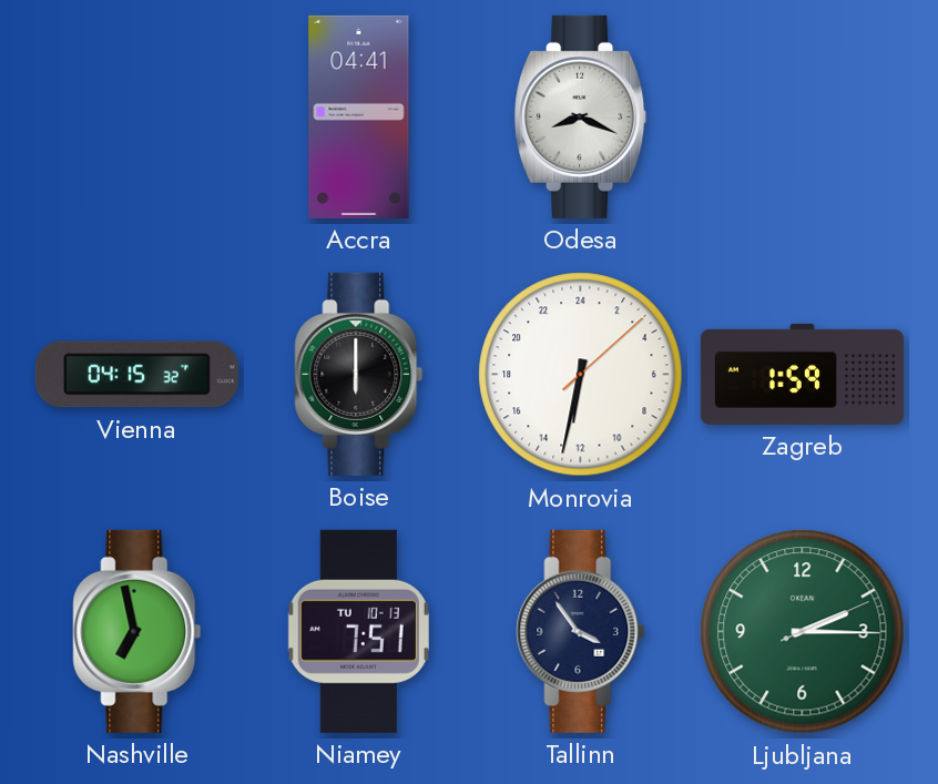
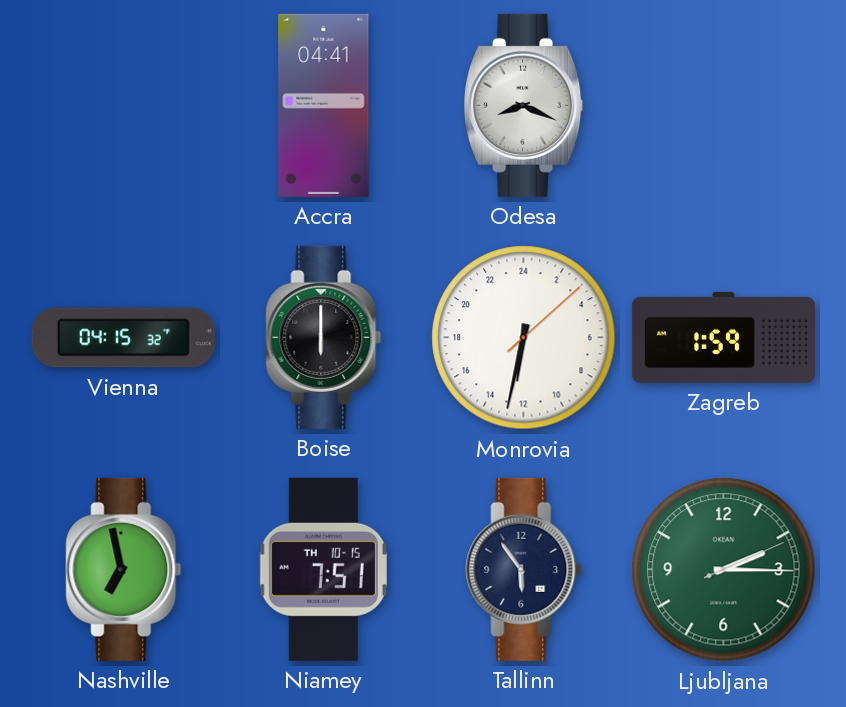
Niamey date: TU 10-13 -> TH 10-15
Tallinn: 3:54 -> 5:54
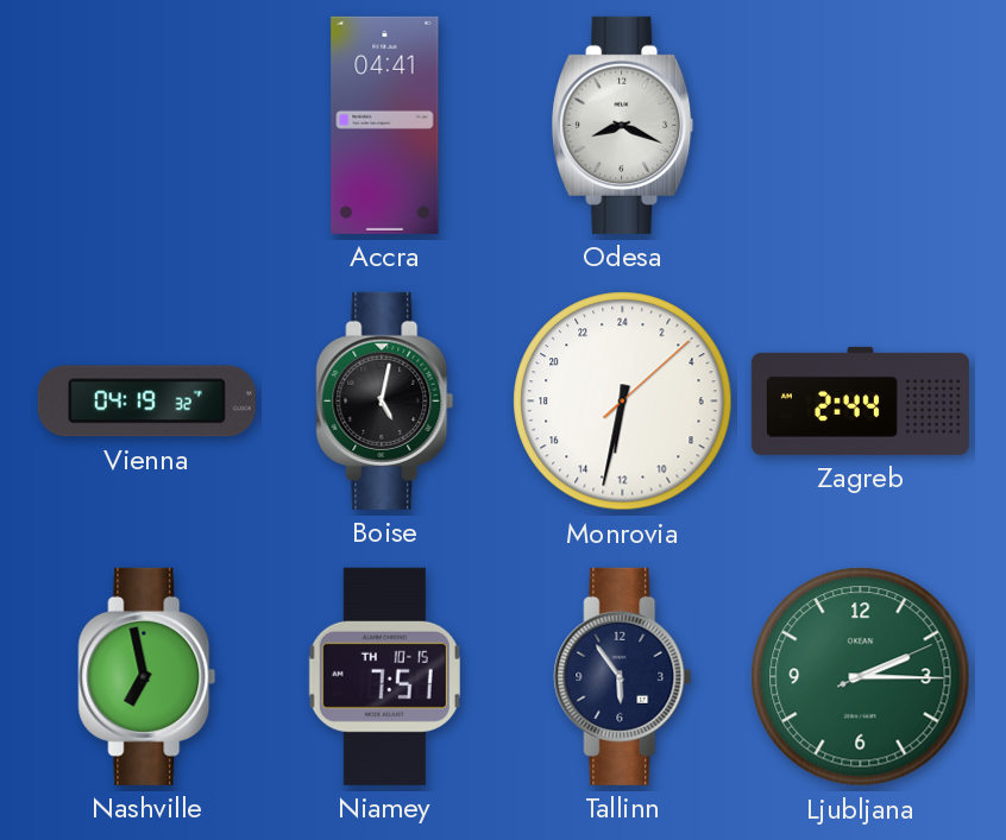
Vienna: 04:15 -> 04:19
Boise: 6:00 -> 5:02
Zagreb: 1:59 -> 2:44
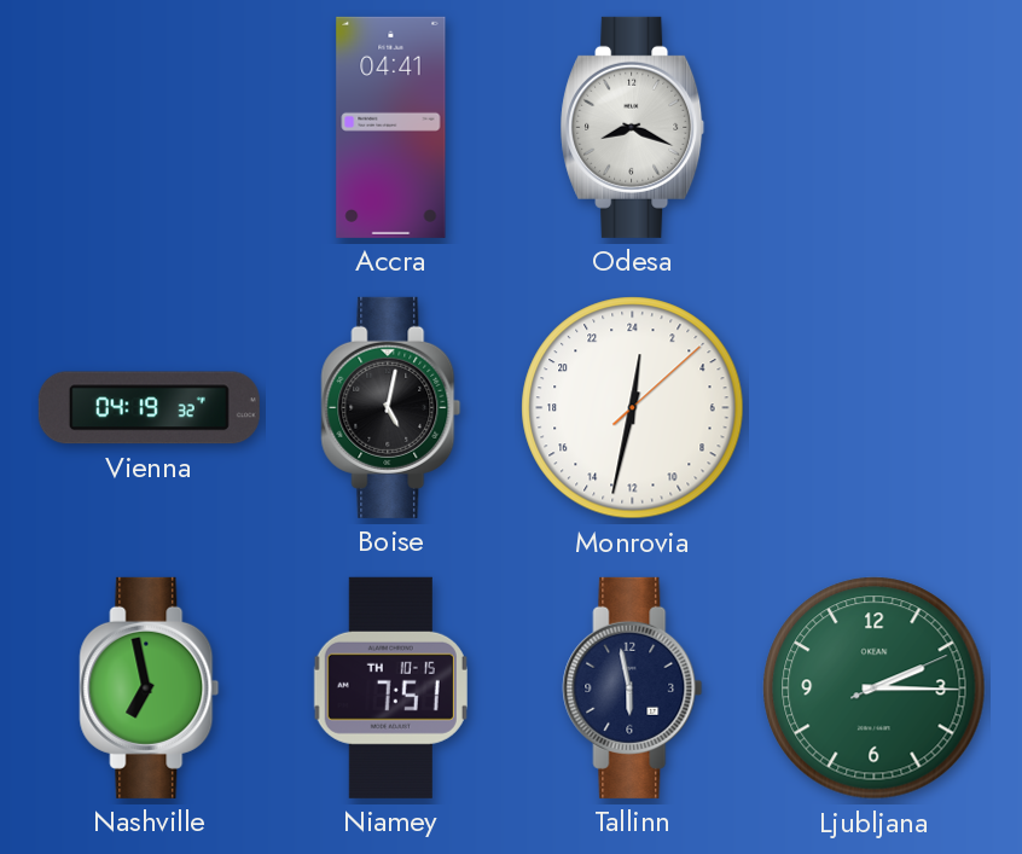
Monrovia: 12:32 -> 0:32
Zagreb: 2:44 -> none
Tallinn: 5:54 -> 5:58
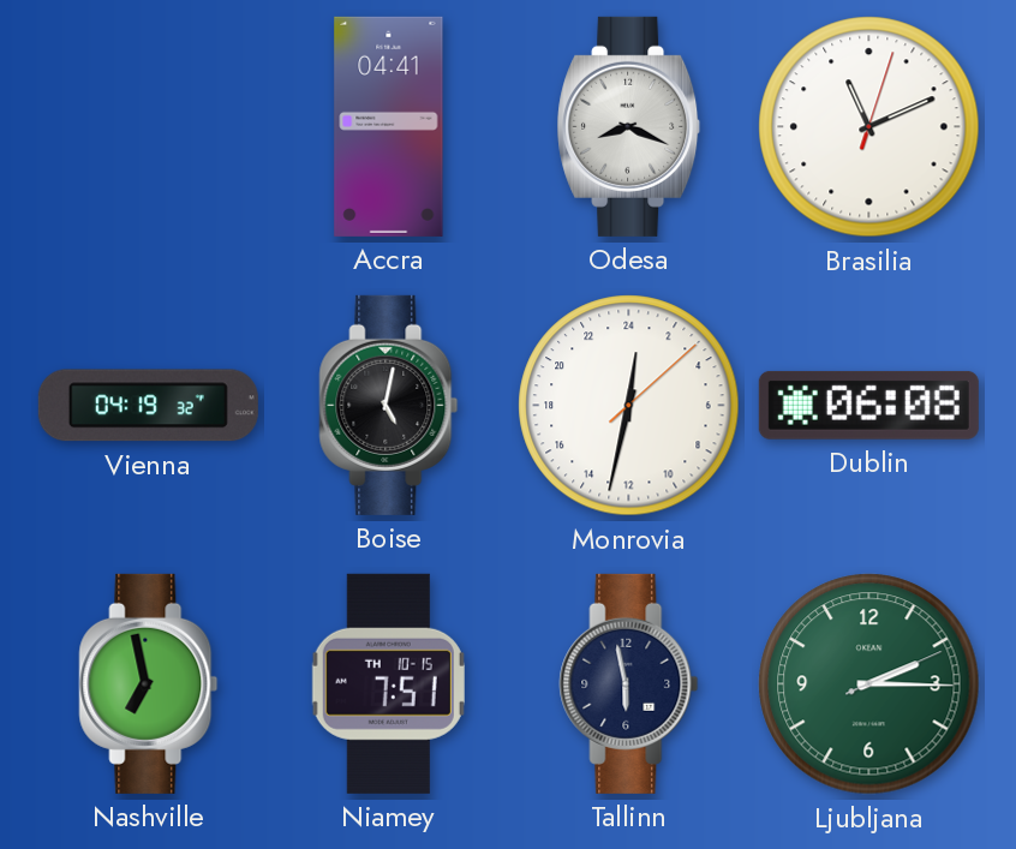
Brasilia: none -> 11:11
Dublin: none -> 06:08
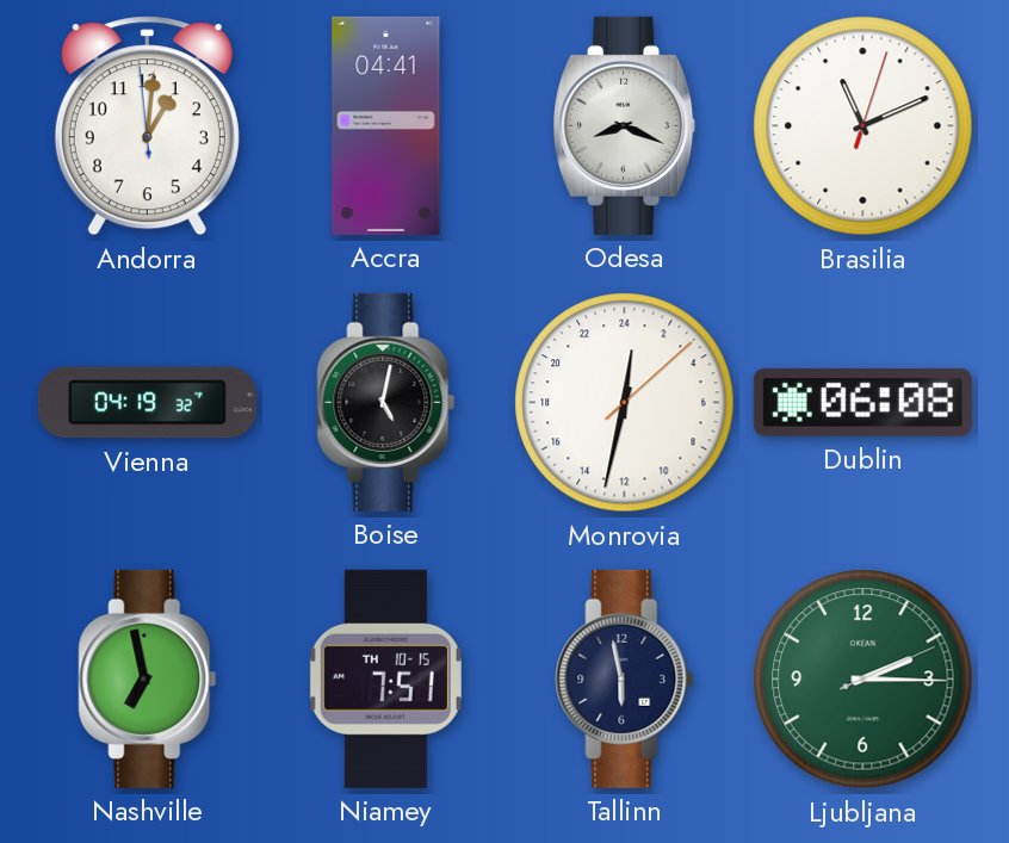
Andorra: none -> 1:00
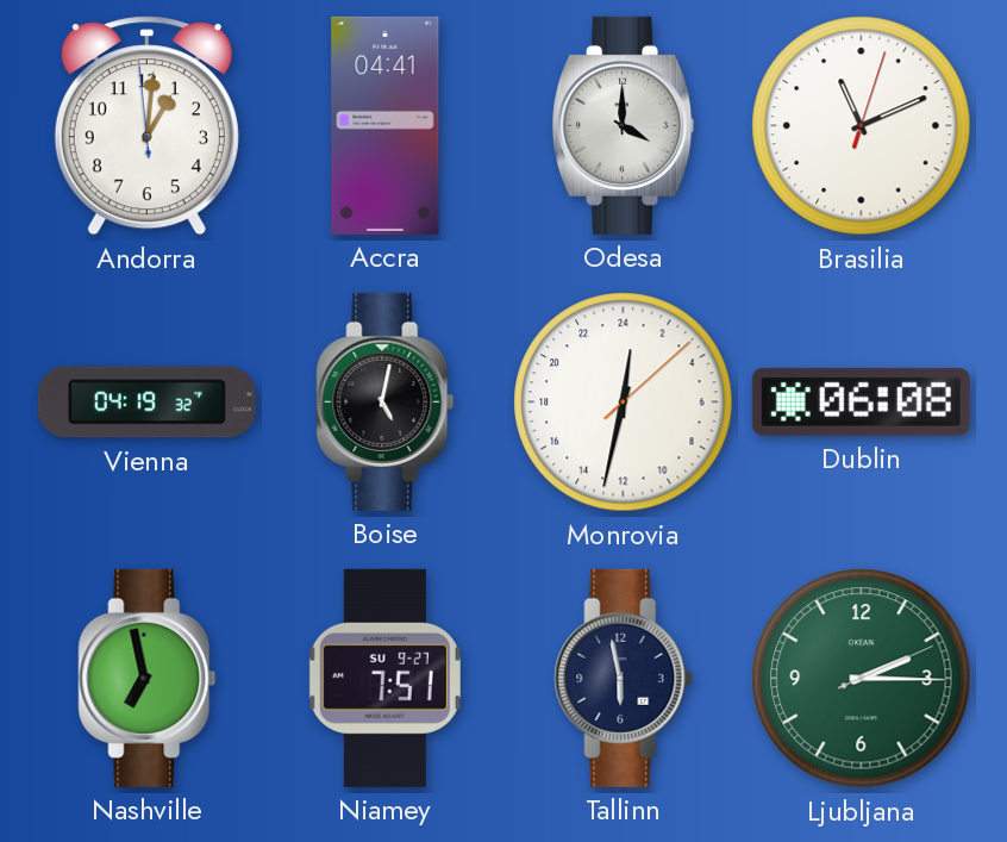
Odesa: 8:19 -> 4:00
Niamey date: TH 10-15 -> SU 9-27
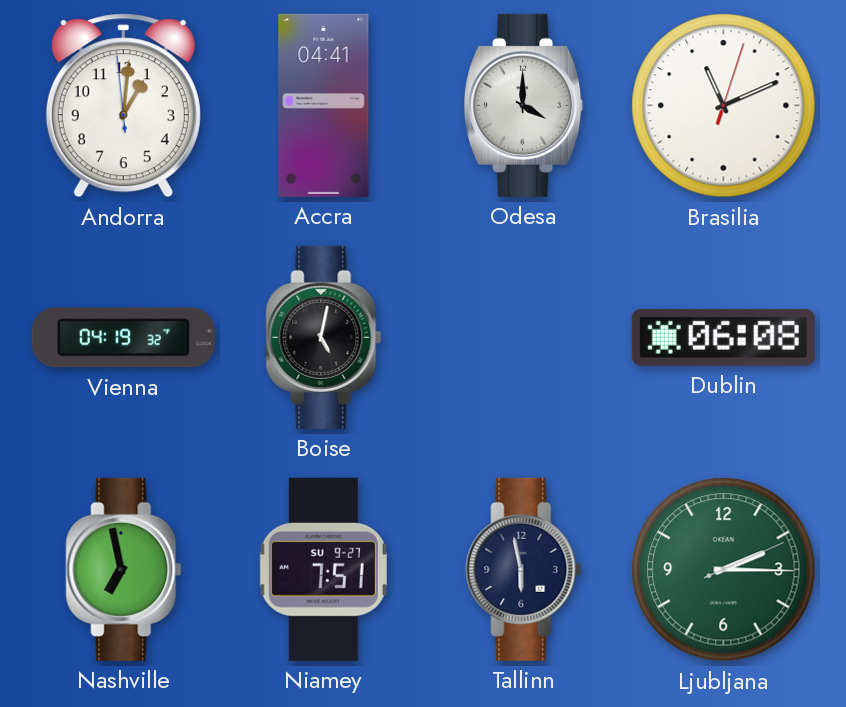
Monrovia: 0:32 -> none
